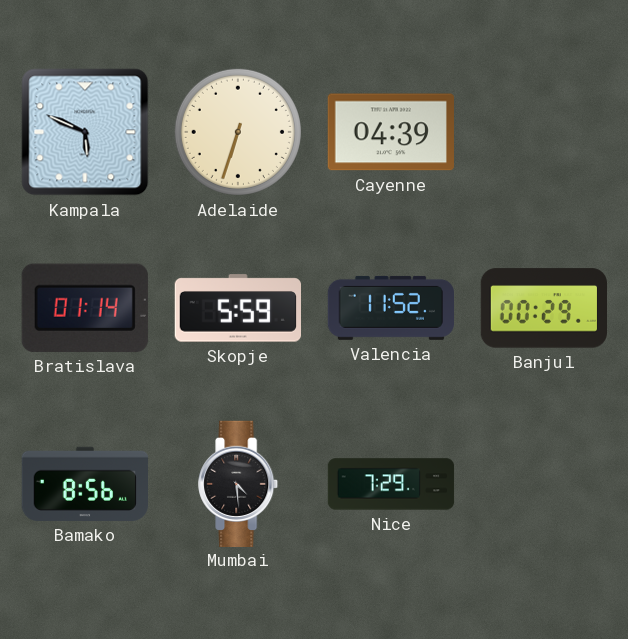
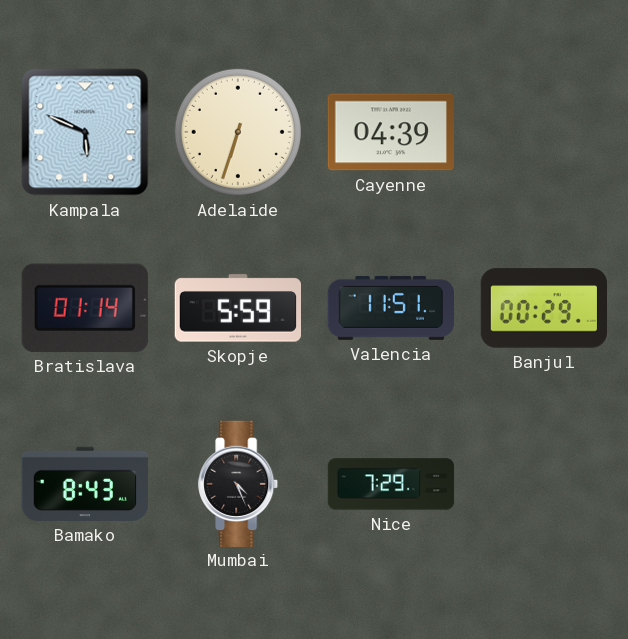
Valencia: 11:52 -> 11:51
Bamako: 8:56 -> 8:43
Mumbai: 4:29 -> 4:26
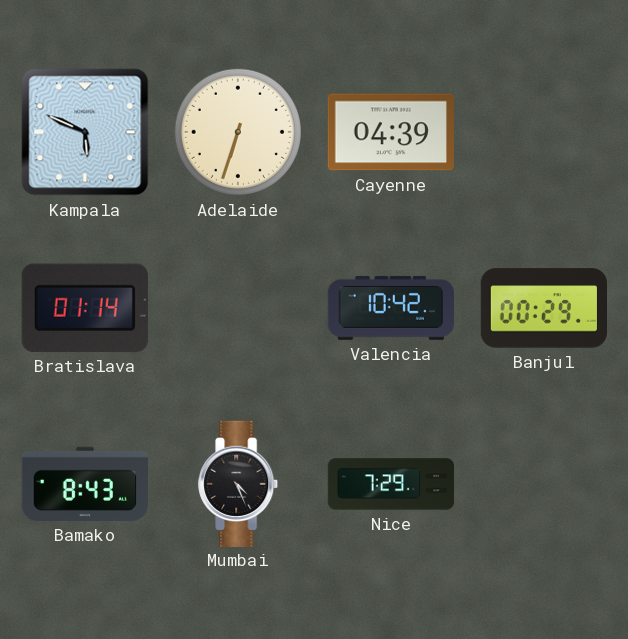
Skopje: 5:59 -> none
Valencia: 11:51 -> 10:42
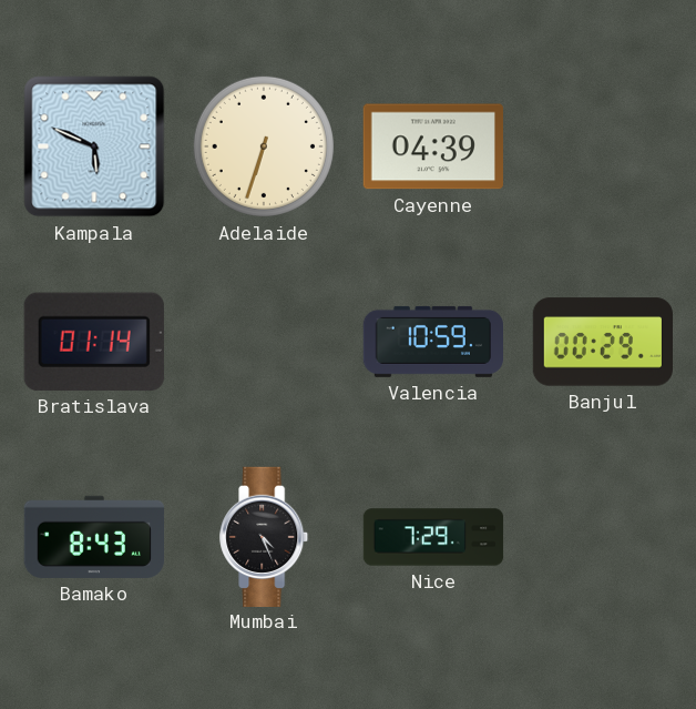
Valencia: 10:42 -> 10:59
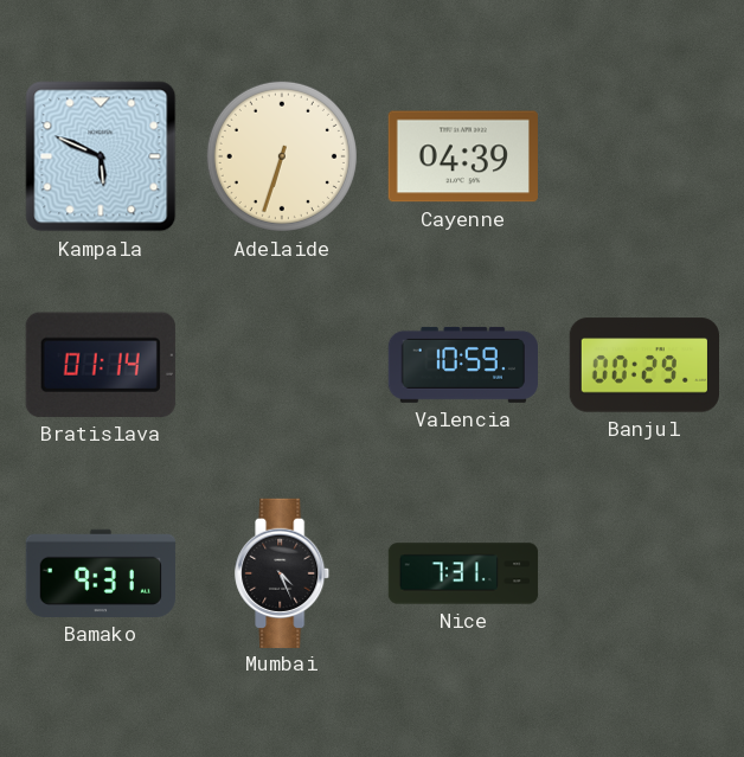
Bamako: 8:43 -> 9:31
Nice: 7:29 -> 7:31
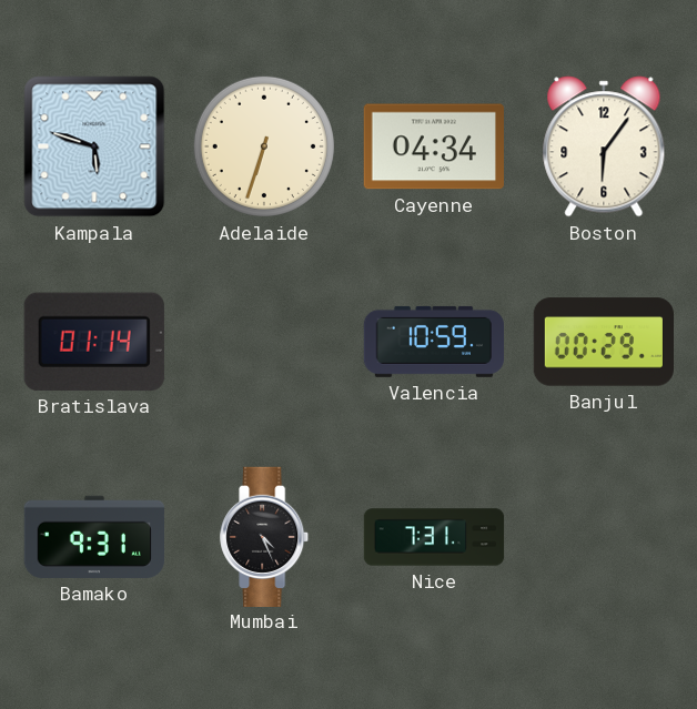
Kampala: 5:49 -> 5:48
Cayenne: 04:39 -> 04:34
Boston: none -> 6:06
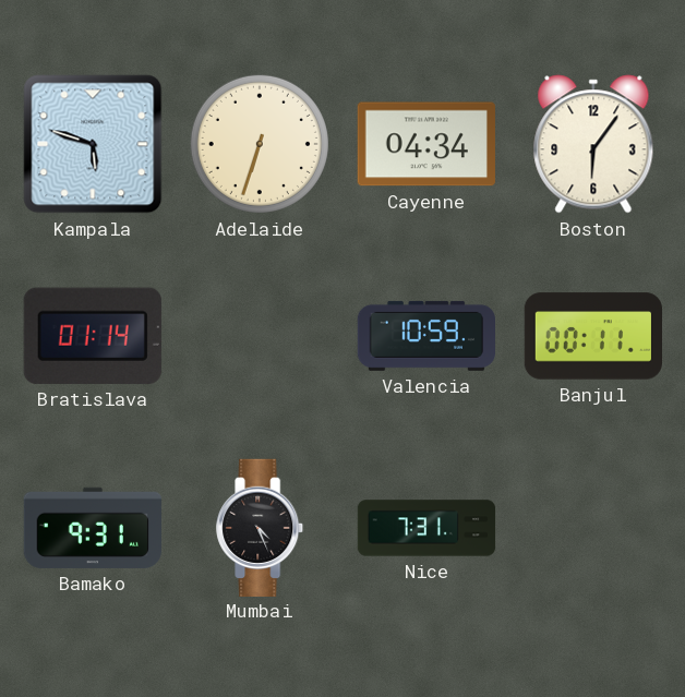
Banjul: 00:29 -> 00:11
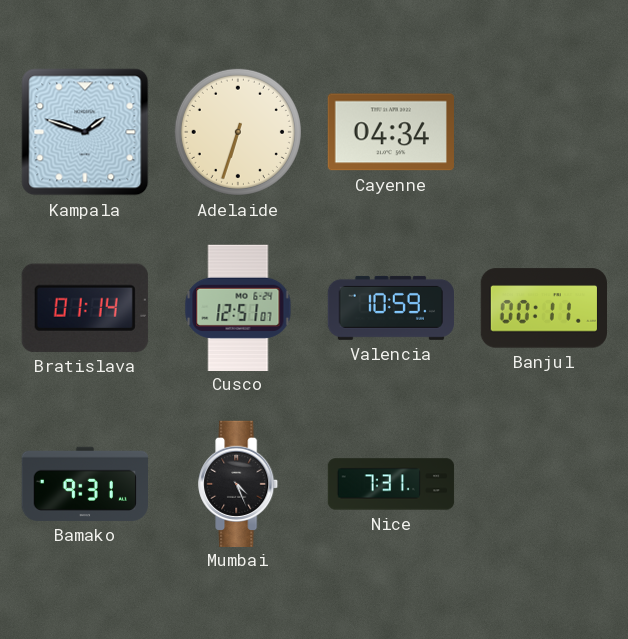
Kampala: 5:48 -> 1:48
Boston: 6:06 -> none
Cusco: none -> 12:51
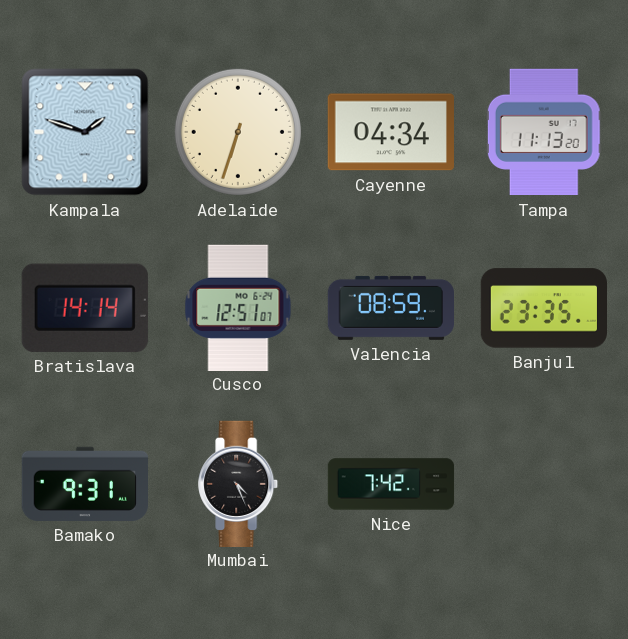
Tampa: none -> 11:13
Bratislava: 01:14 -> 14:14
Valencia: 10:59 -> 08:59
Banjul: 00:11 -> 23:35
Nice: 7:31 -> 7:42
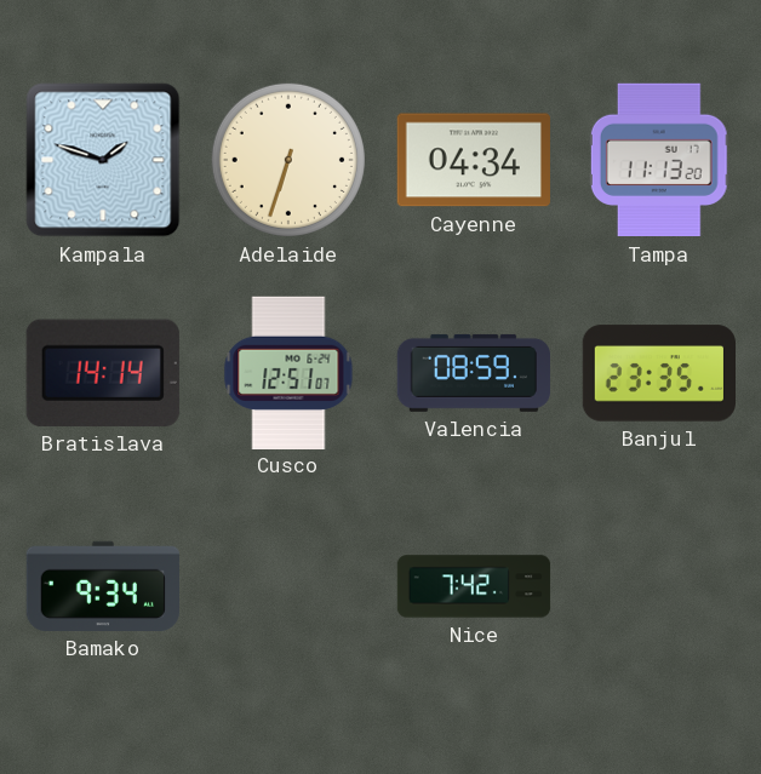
Bamako: 9:31 -> 9:34
Mumbai: 4:26 -> none
